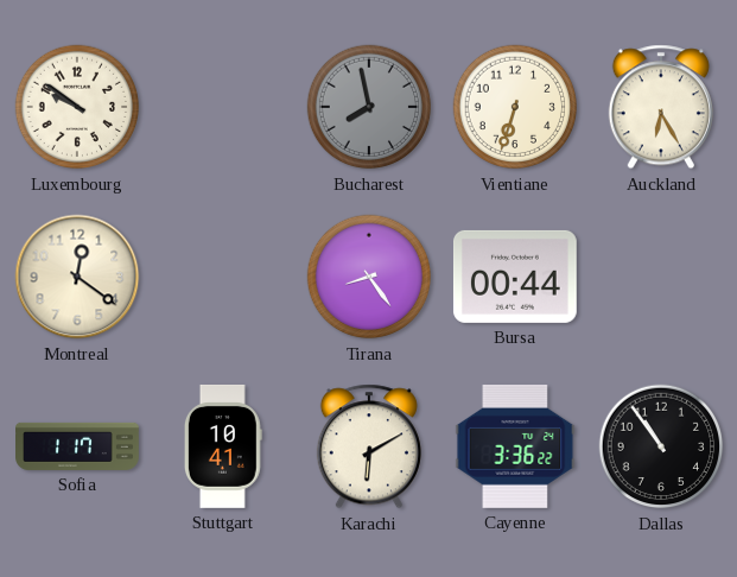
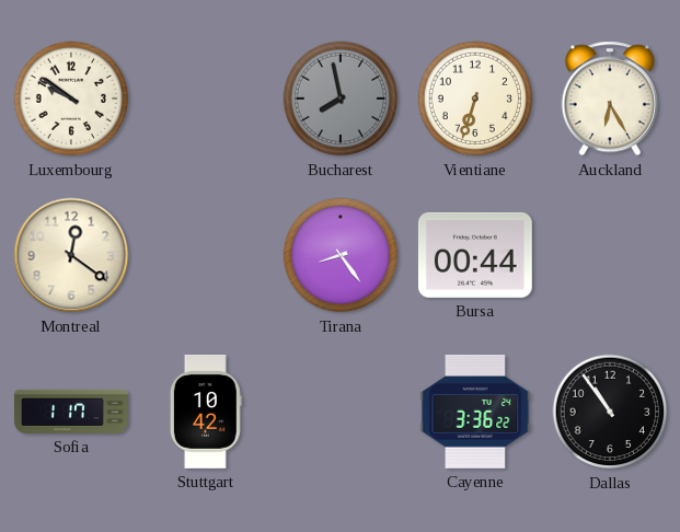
Stuttgart: 10:41 -> 10:42
Karachi: 6:10 -> none
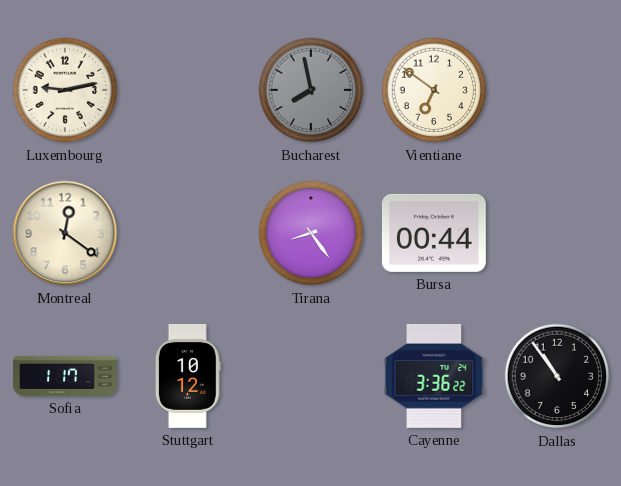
Luxembourg: 9:51 -> 9:13
Vientiane: 6:33 -> 6:51
Auckland: 6:25 -> none
Stuttgart: 10:42 -> 10:12
